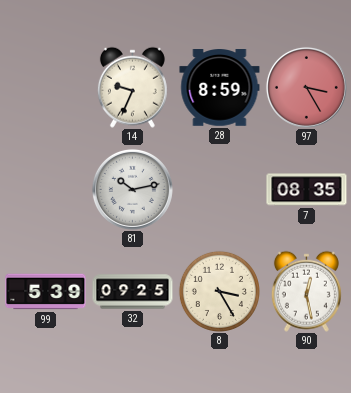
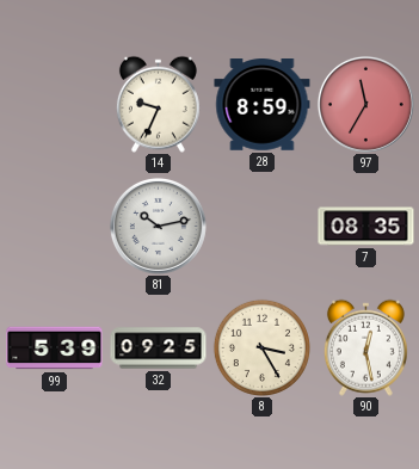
97: 3:25 -> 11:35
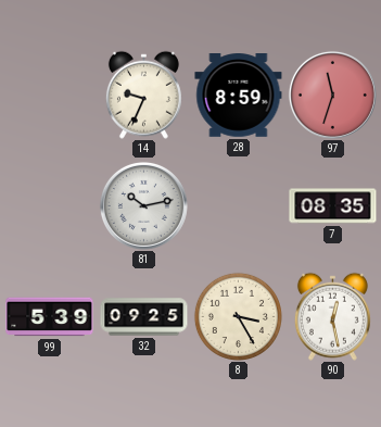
97: 11:35 -> 11:33
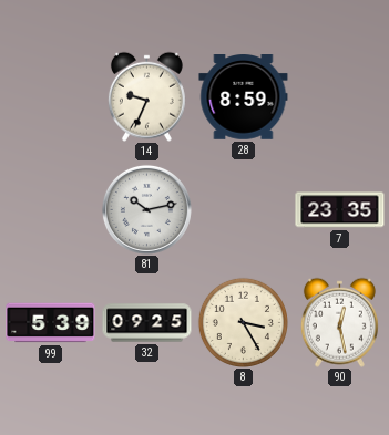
97: 11:33 -> none
7: 08:35 -> 23:35
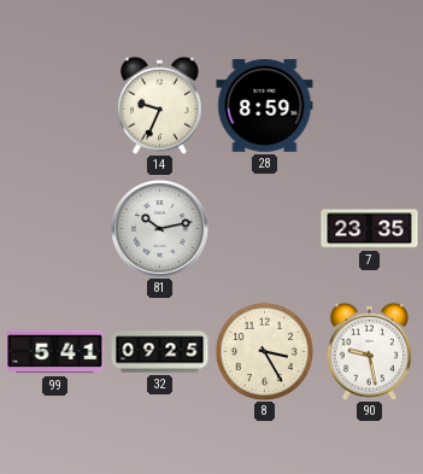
99: 5:39 -> 5:41
90: 12:28 -> 9:28
